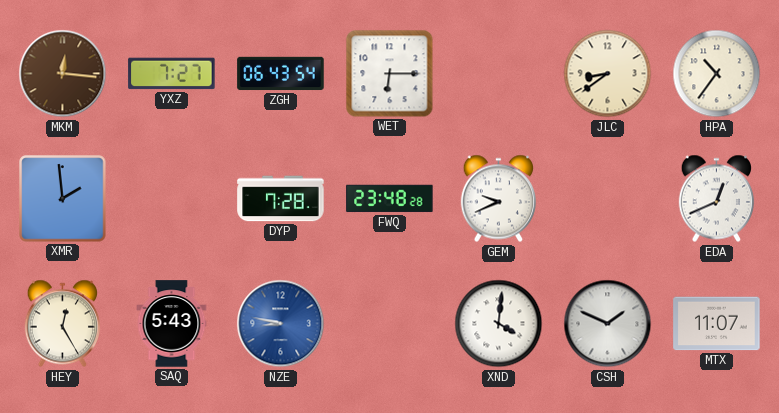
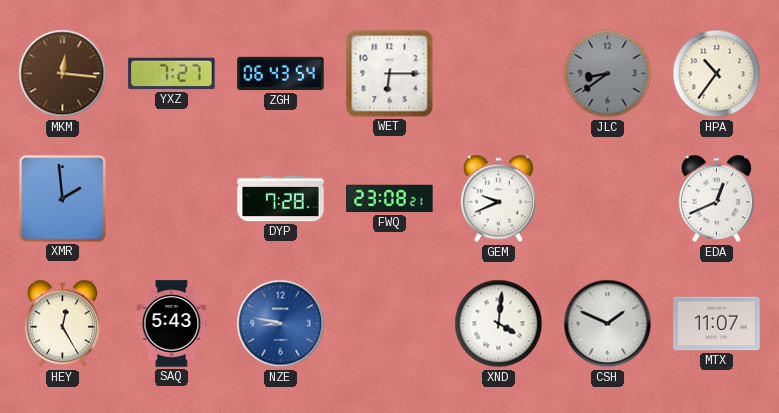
JLC dial: cream -> grey
FWQ: 23:48 -> 23:08
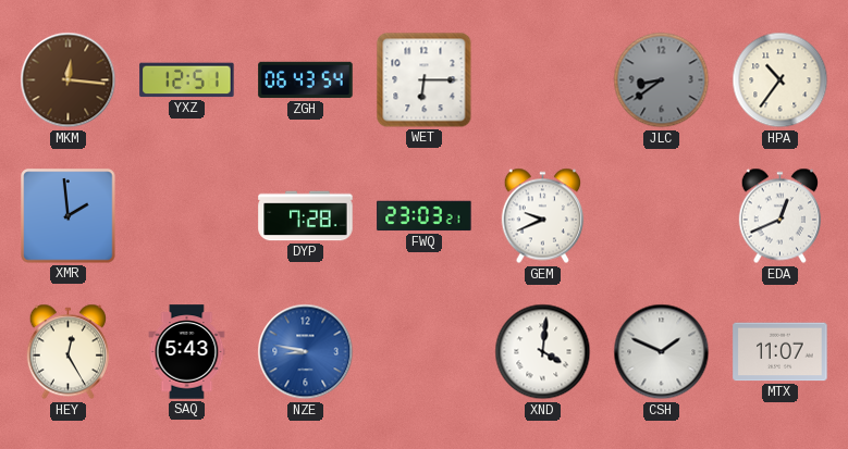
YXZ: 7:27 -> 12:51
FWQ: 23:08 -> 23:03
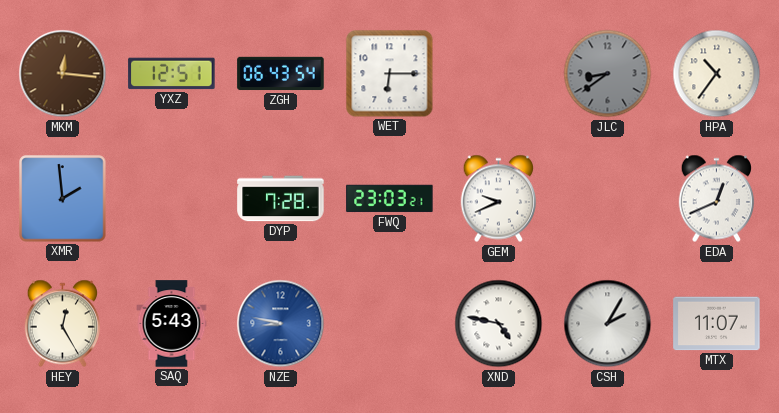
XND: 4:01 -> 4:47
CSH: 1:49 -> 2:05
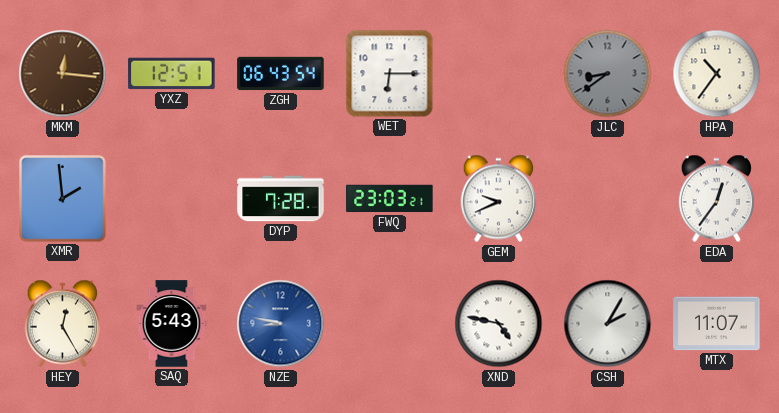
EDA: 12:41 -> 12:36
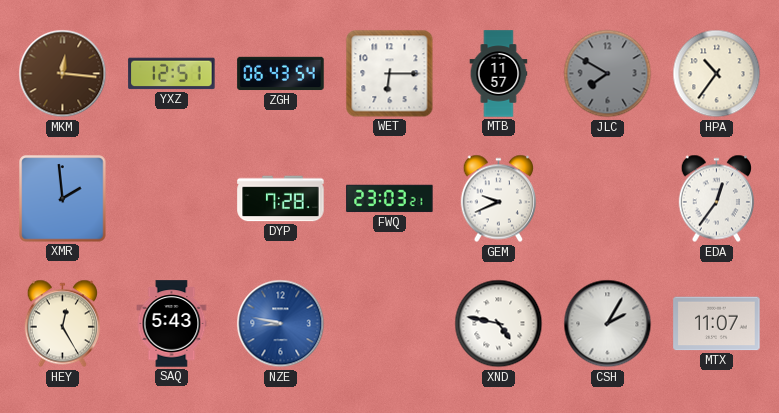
MTB: none -> 11:57
JLC: 8:39 -> 7:50
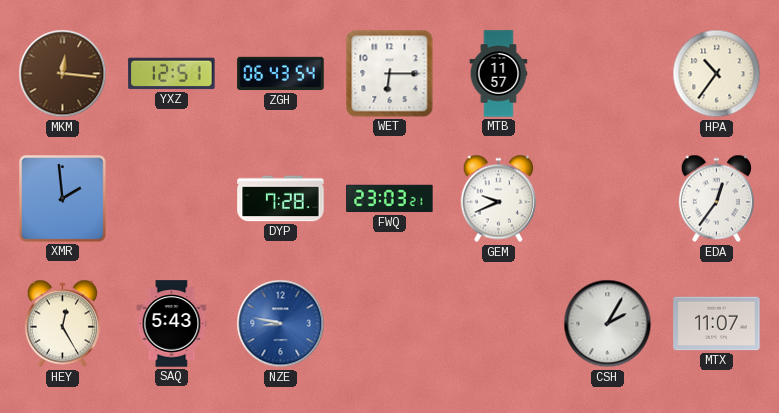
JLC: 7:50 -> none
XND: 4:47 -> none
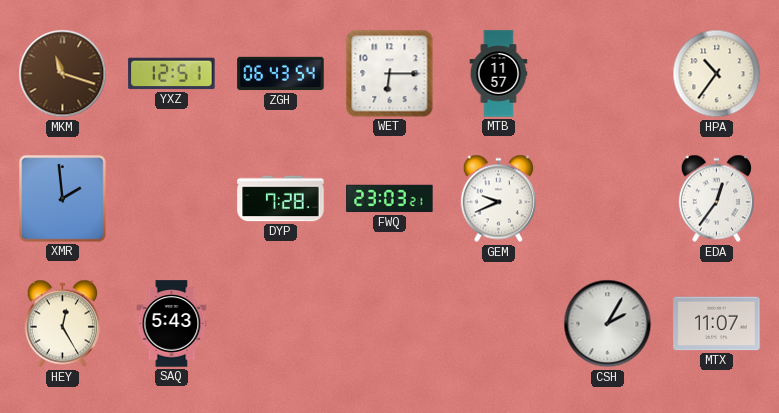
MKM: 12:16 -> 11:18
NZE: 8:47 -> none
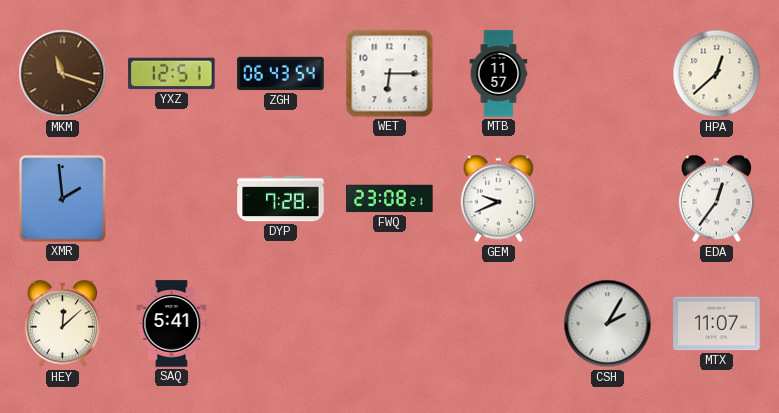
HPA: 10:36 -> 12:38
FWQ: 23:03 -> 23:08
HEY: 12:25 -> 12:08
SAQ: 5:43 -> 5:41
